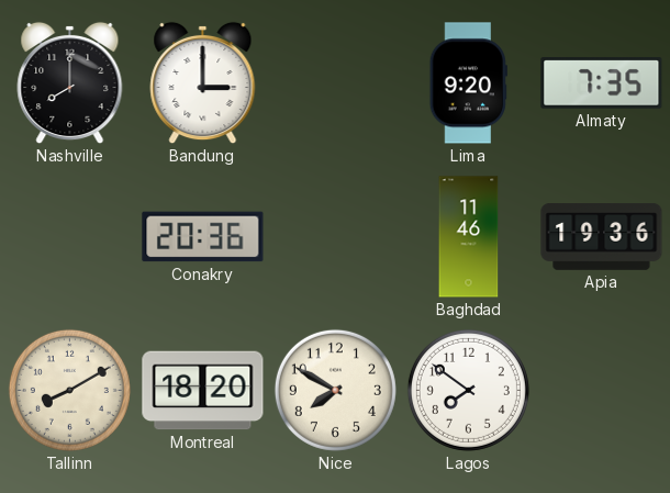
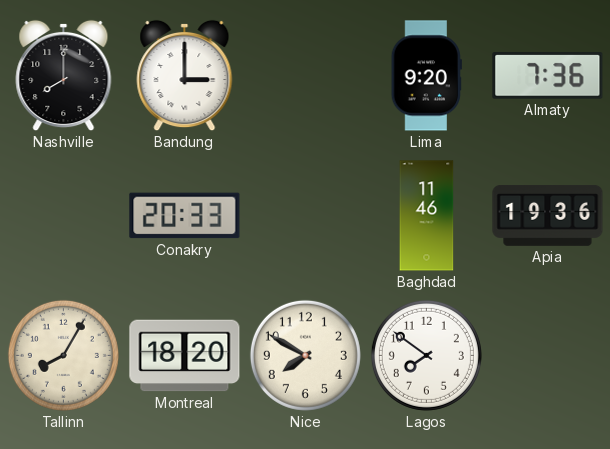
Almaty: 7:35 -> 7:36
Conakry: 20:36 -> 20:33
Tallinn: 8:10 -> 8:05
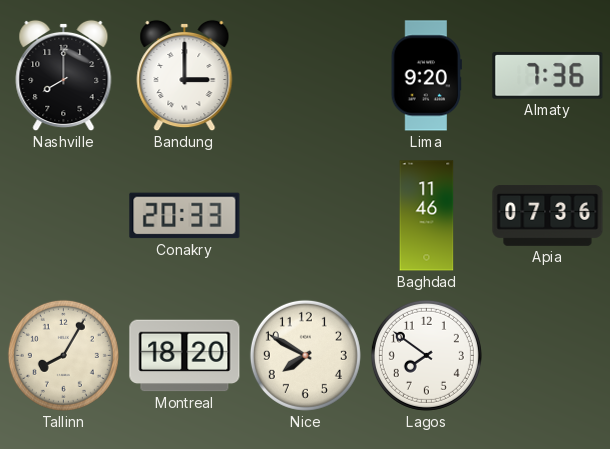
Apia: 19:36 -> 07:36
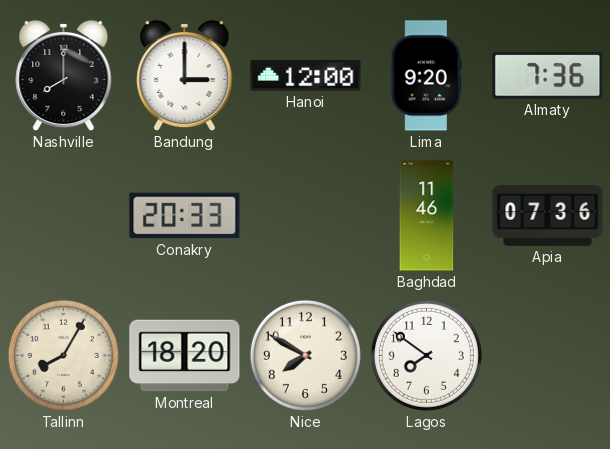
Hanoi: none -> 12:00
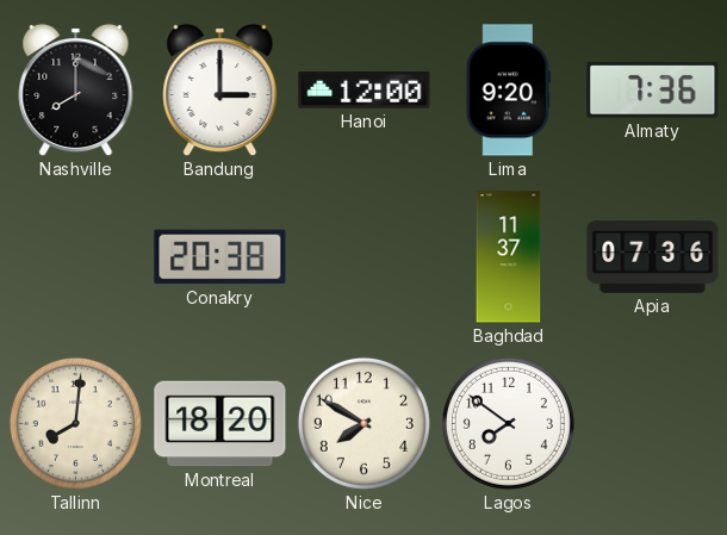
Conakry: 20:33 -> 20:38
Baghdad: 11:46 -> 11:37
Tallinn: 8:05 -> 8:01
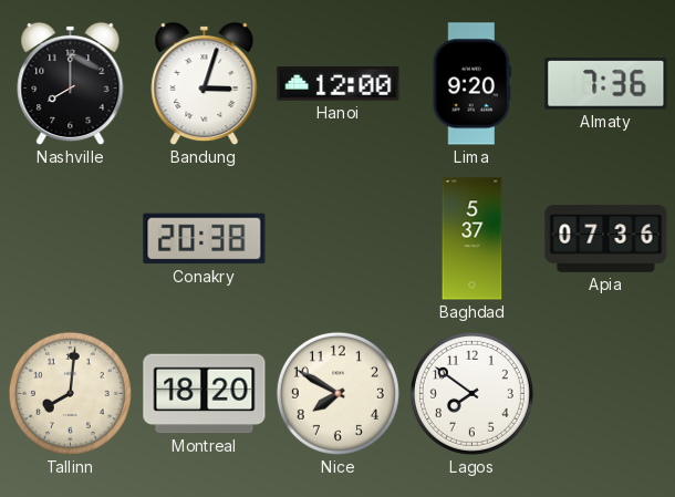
Bandung: 3:00 -> 3:03
Baghdad: 11:37 -> 5:37
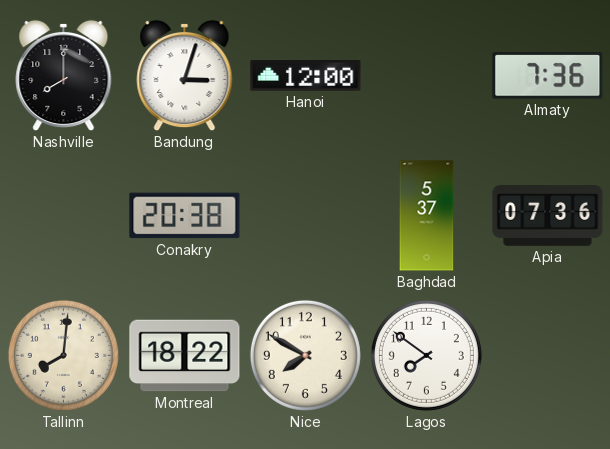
Lima: 9:20 -> none
Montreal: 18:20 -> 18:22
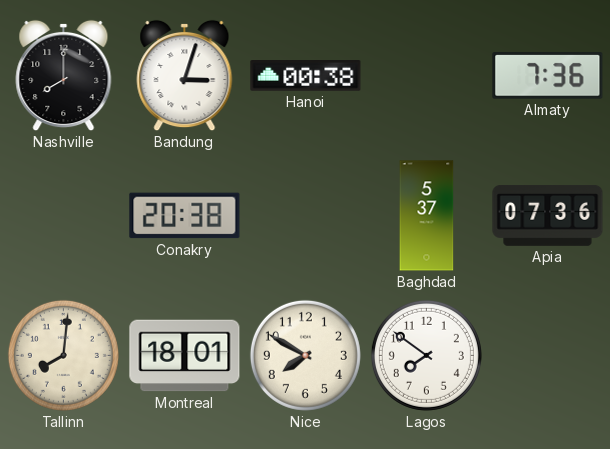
Hanoi: 12:00 -> 00:38
Montreal: 18:22 -> 18:01
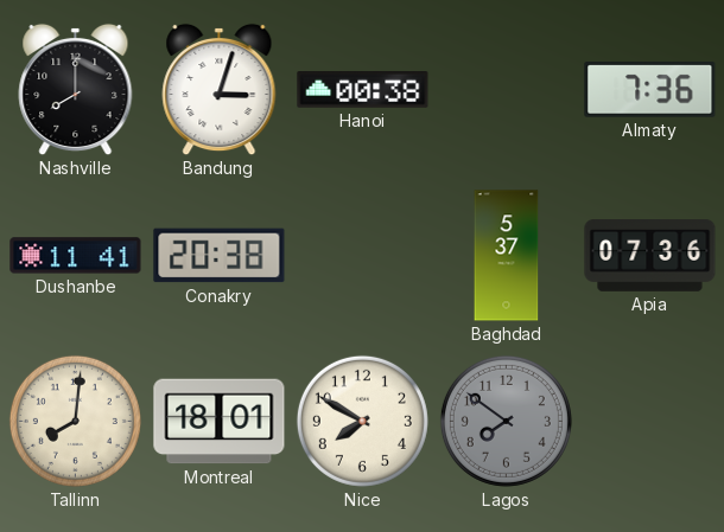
Dushanbe: none -> 11:41
Lagos dial: white -> grey
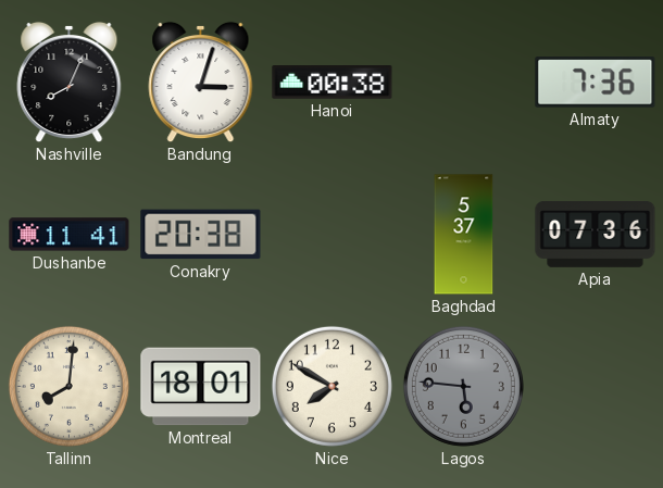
Nashville: 8:00 -> 8:04
Lagos: 7:51 -> 5:46
